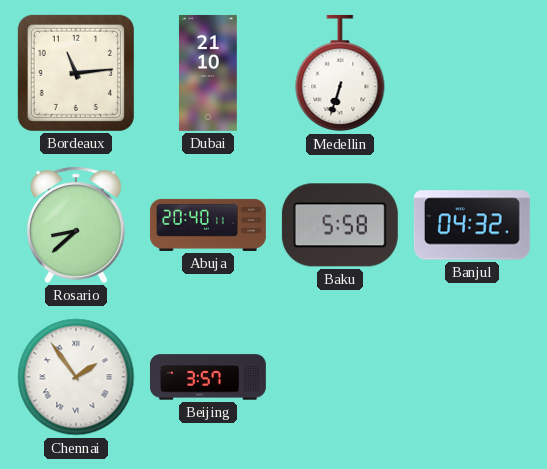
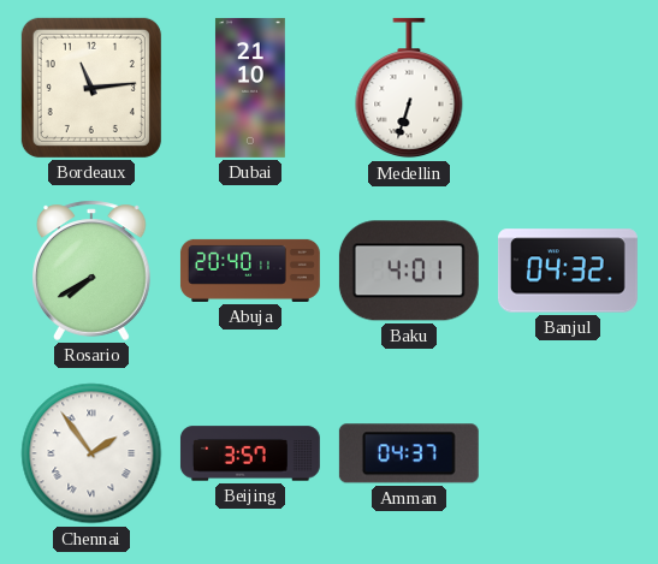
Rosario: 8:38 -> 7:40
Baku: 5:58 -> 4:01
Amman: none -> 04:37
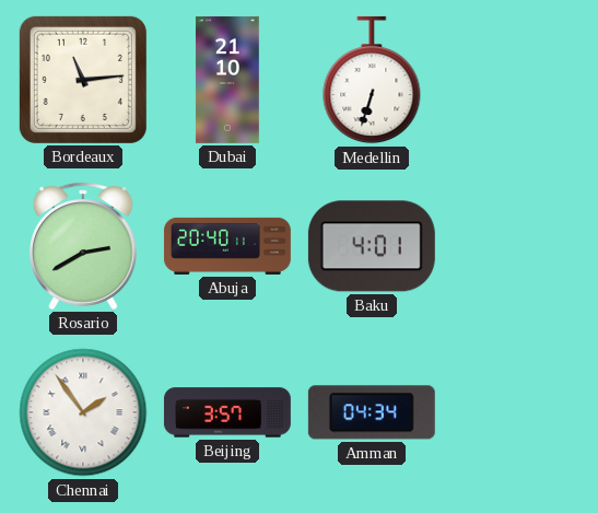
Rosario: 7:40 -> 2:40
Banjul: 04:32 -> none
Amman: 04:37 -> 04:34
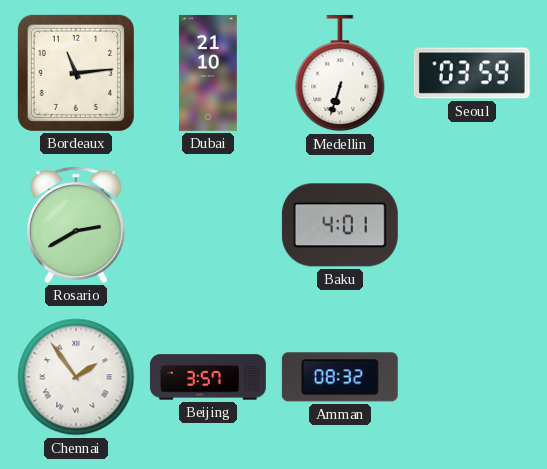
Seoul: none -> 03:59
Abuja: 20:40 -> none
Amman: 04:34 -> 08:32
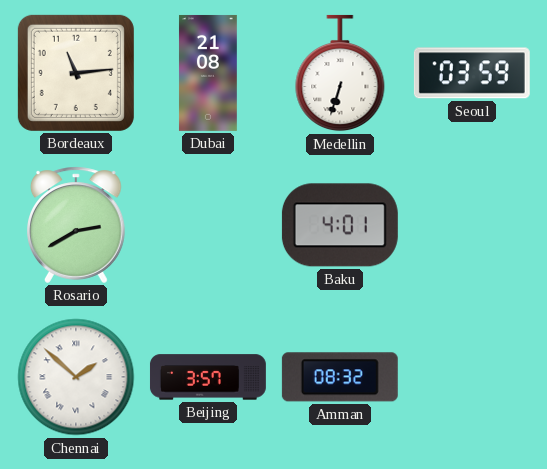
Dubai: 21:10 -> 21:08
Chennai: 1:54 -> 1:52
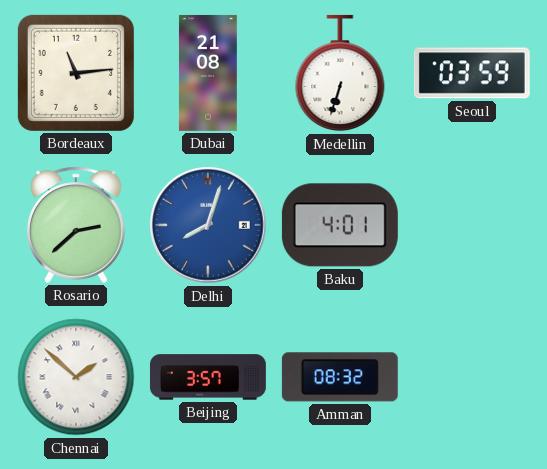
Rosario: 2:40 -> 2:38
Delhi: none -> 8:03
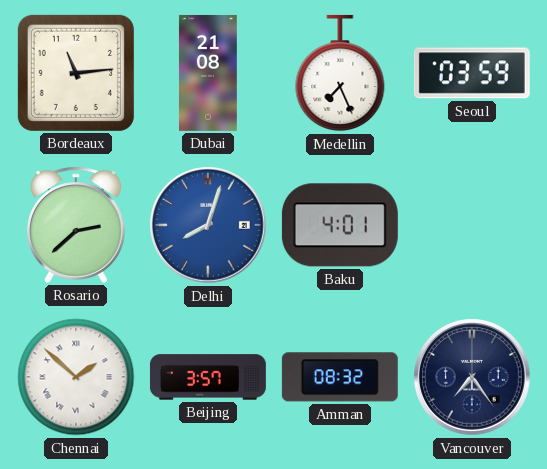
Medellin: 6:33 -> 7:26
Vancouver: none -> 7:24
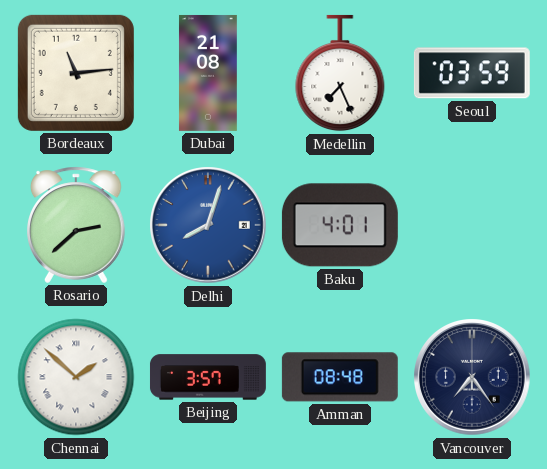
Amman: 08:32 -> 08:48
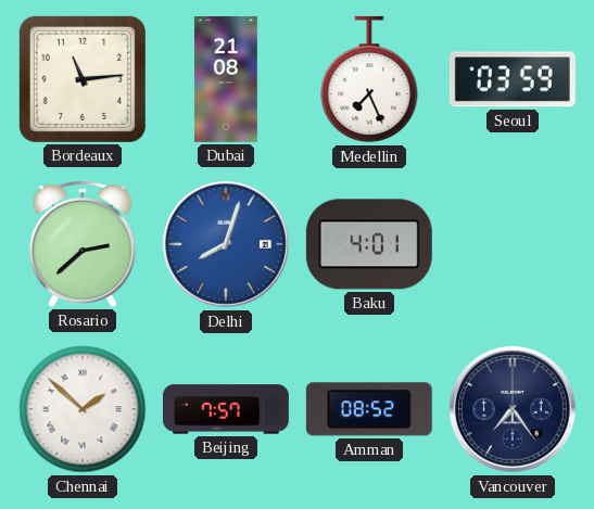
Beijing: 3:57 -> 7:57
Amman: 08:48 -> 08:52
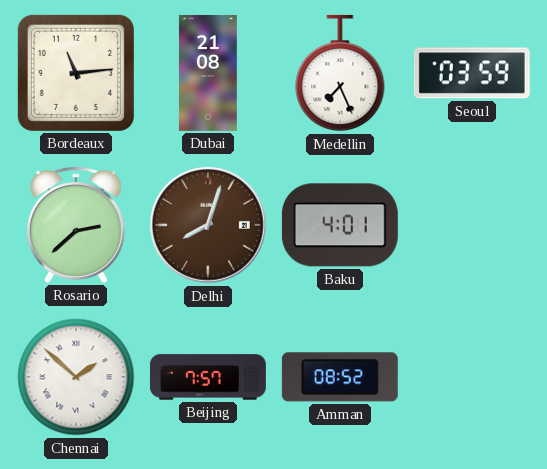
Delhi dial: blue -> brown
Vancouver: 7:24 -> none
